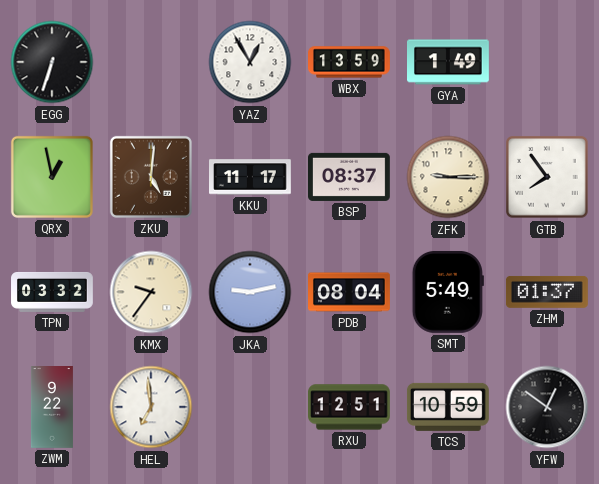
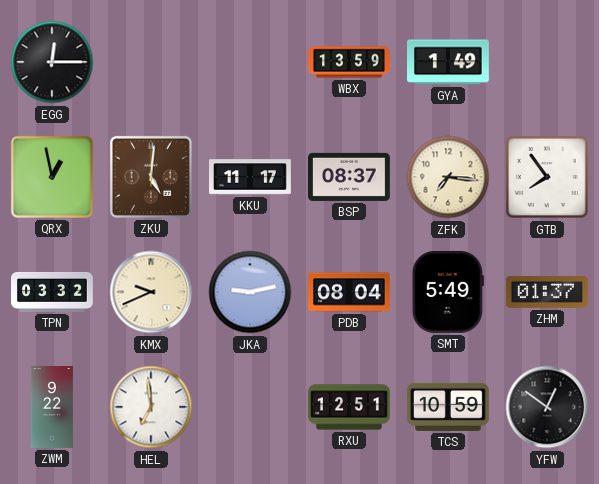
EGG: 6:33 -> 12:15
YAZ: 12:55 -> none
ZFK: 9:15 -> 7:16
KMX: 9:36 -> 9:41
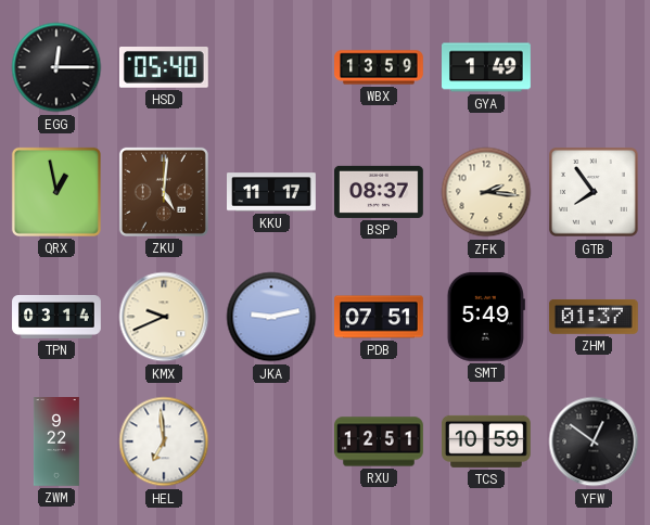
HSD: none -> 05:40
ZFK: 7:16 -> 2:16
TPN: 03:32 -> 03:14
PDB: 08:04 -> 07:51
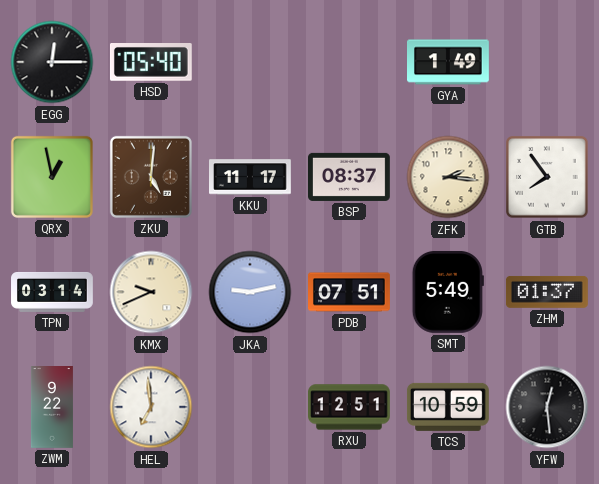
WBX: 13:59 -> none
YFW: 12:51 -> 12:29
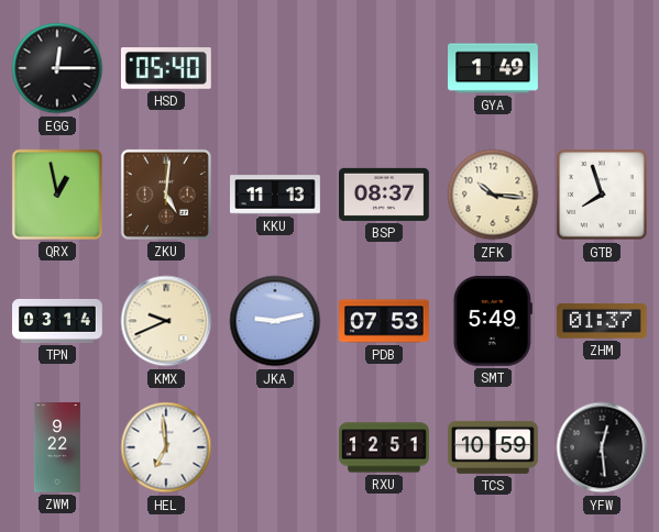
KKU: 11:17 -> 11:13
ZFK: 2:16 -> 10:16
GTB: 7:54 -> 7:57
PDB: 07:51 -> 07:53
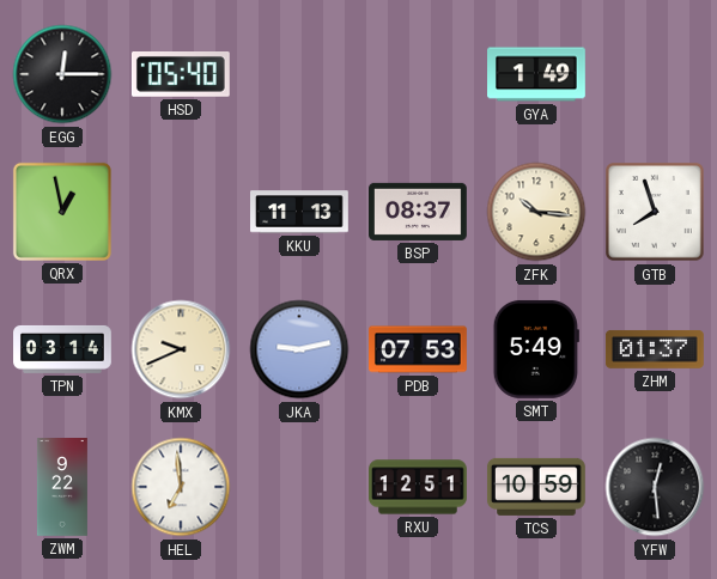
ZKU: 5:01 -> none
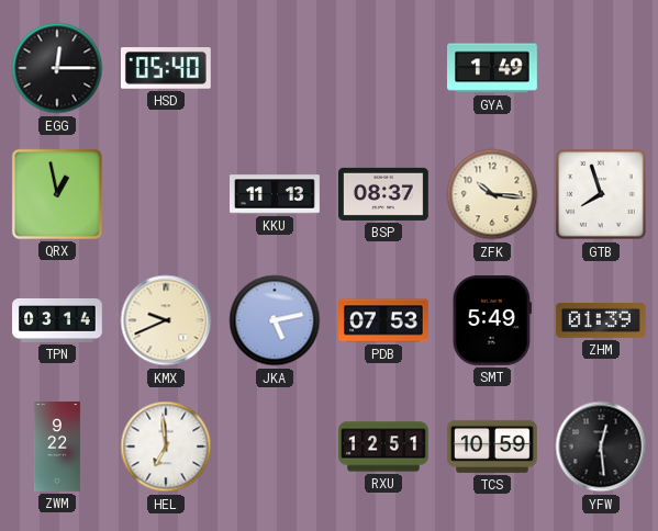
JKA: 9:13 -> 5:13
ZHM: 01:37 -> 01:39
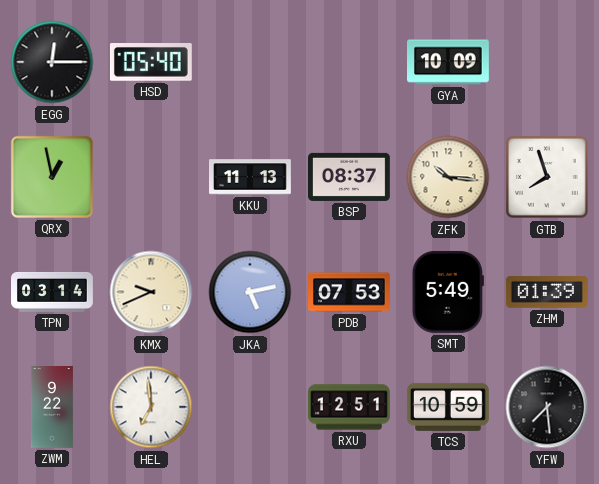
GYA: 1:49 -> 10:09
YFW: 12:29 -> 7:29
